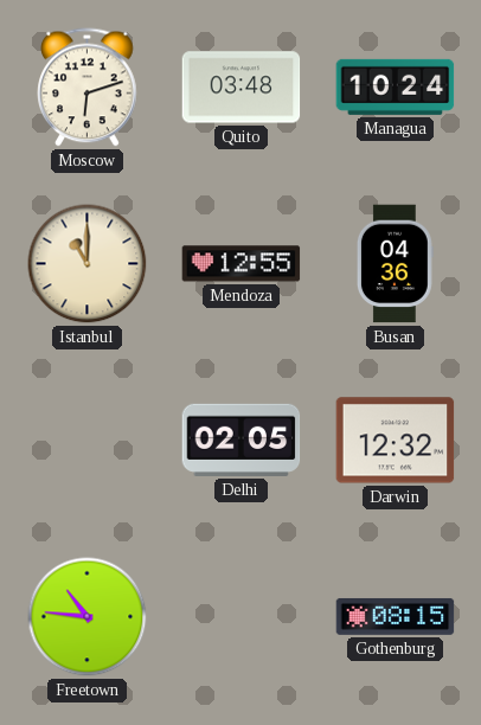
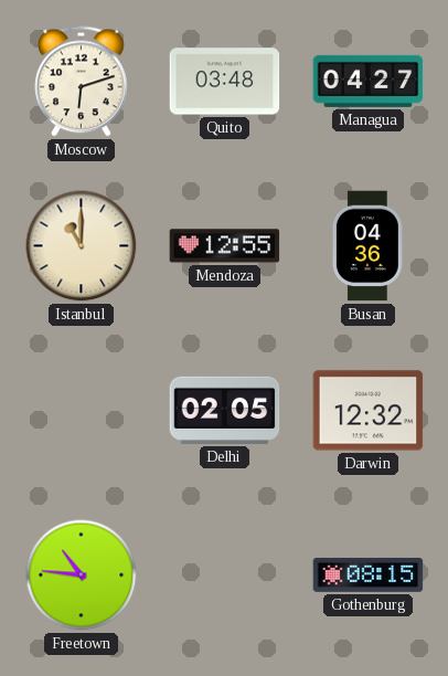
Managua: 10:24 -> 04:27
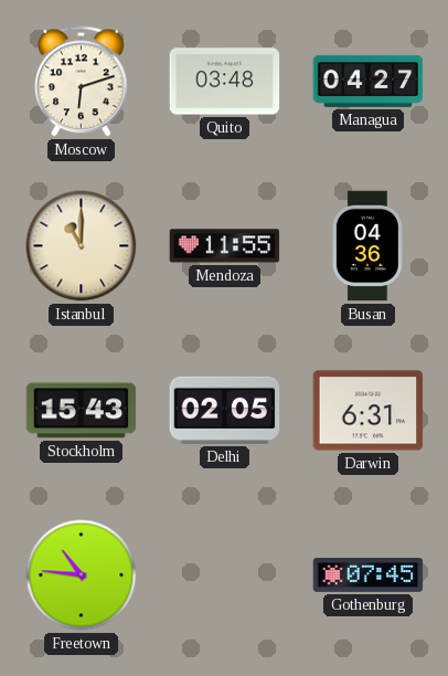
Mendoza: 12:55 -> 11:55
Stockholm: none -> 15:43
Darwin: 12:32 -> 6:31
Gothenburg: 08:15 -> 07:45
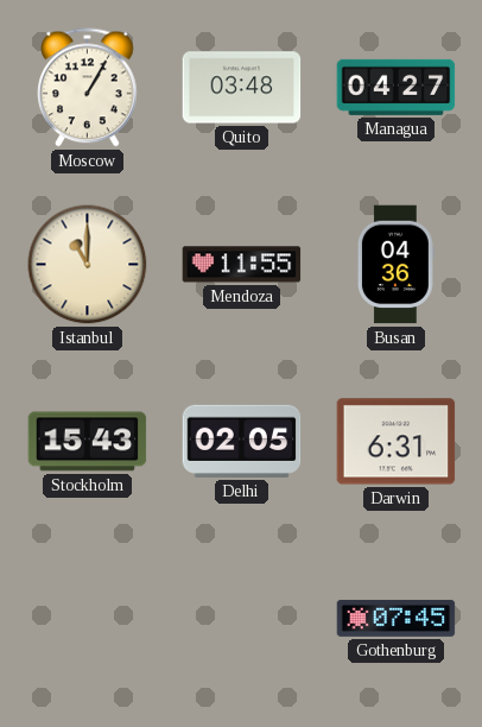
Moscow: 6:12 -> 1:05
Freetown: 10:46 -> none
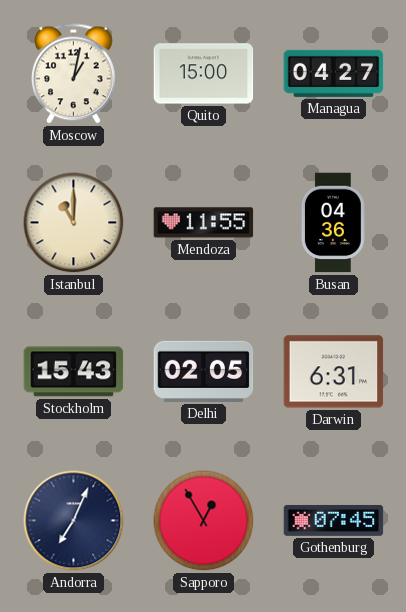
Moscow: 1:05 -> 1:02
Quito: 03:48 -> 15:00
Andorra: none -> 7:04
Sapporo: none -> 12:55
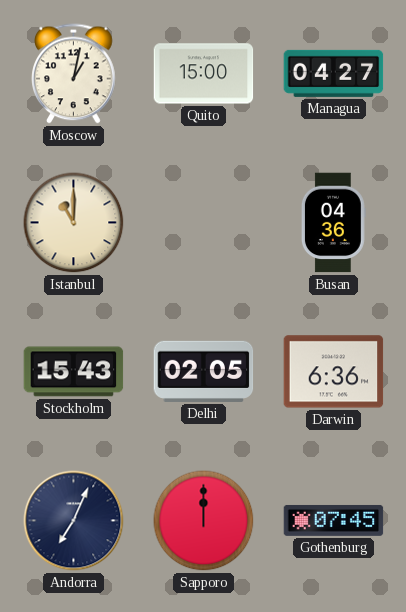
Mendoza: 11:55 -> none
Darwin: 6:31 -> 6:36
Sapporo: 12:55 -> 12:00
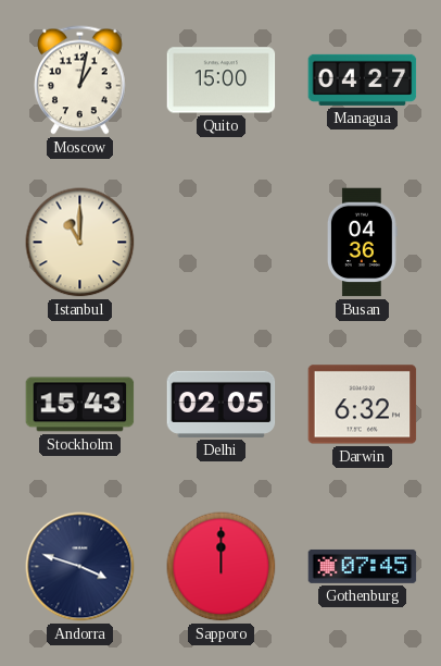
Darwin: 6:36 -> 6:32
Andorra: 7:04 -> 3:48
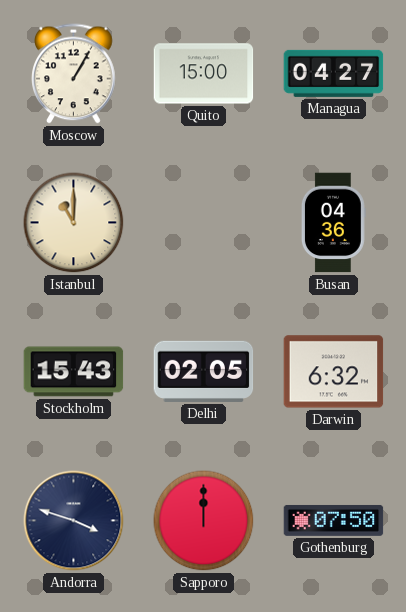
Moscow: 1:02 -> 1:05
Gothenburg: 07:45 -> 07:50
